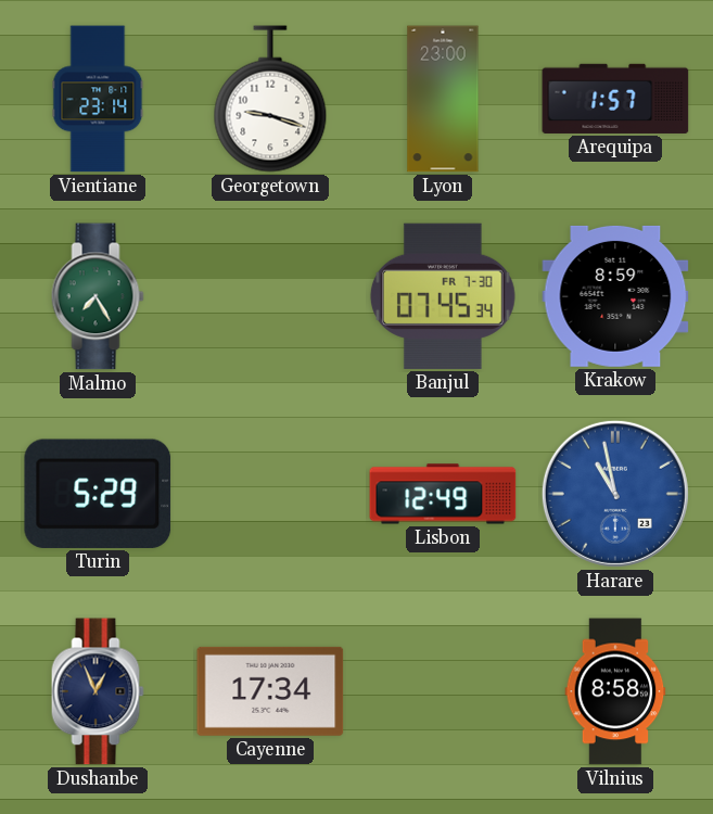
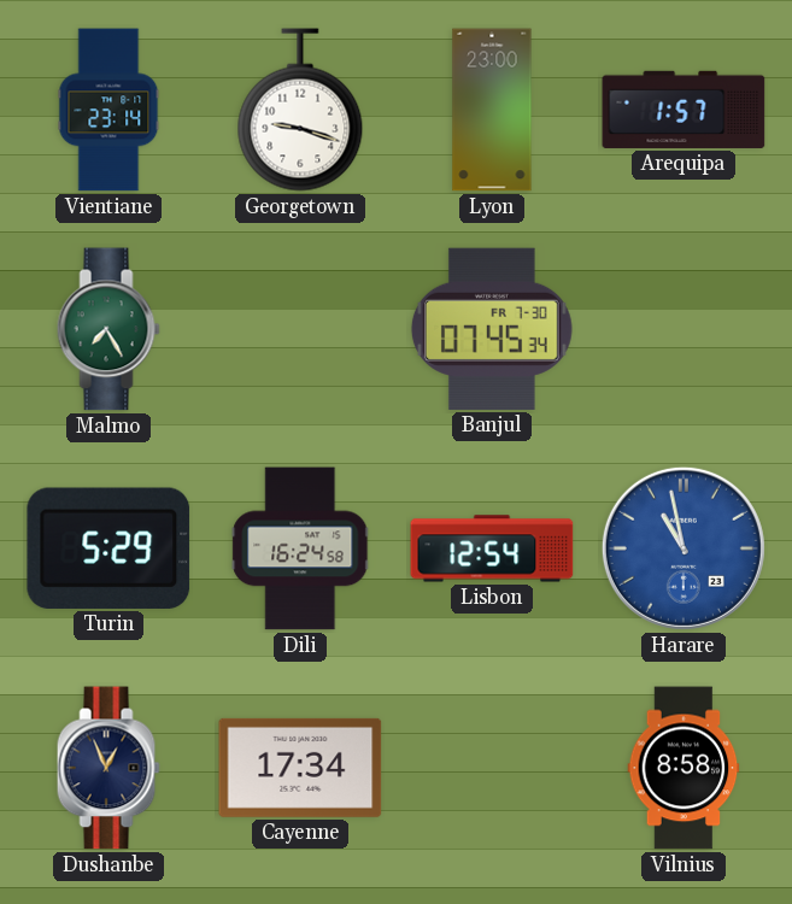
Krakow: 8:59 -> none
Dili: none -> 16:24
Lisbon: 12:49 -> 12:54
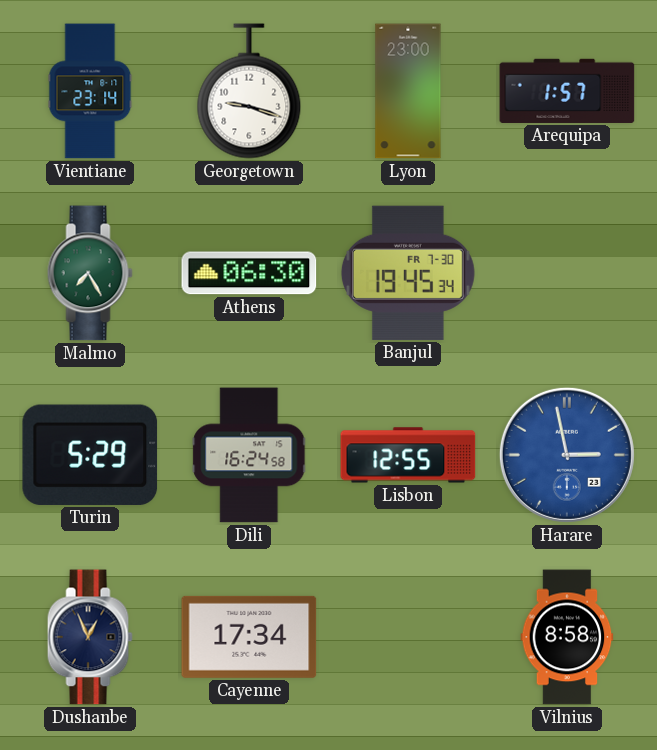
Athens: none -> 06:30
Banjul: 07:45 -> 19:45
Lisbon: 12:54 -> 12:55
Harare: 10:58 -> 2:58
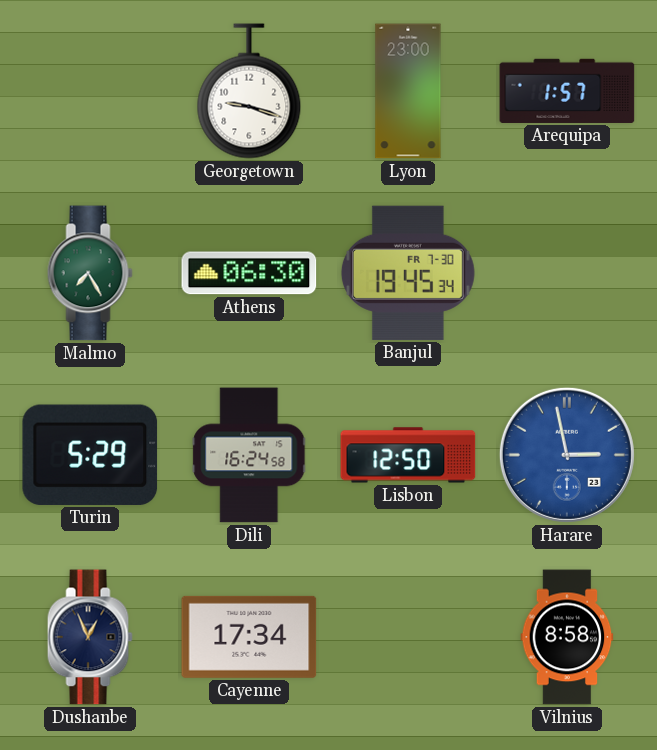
Vientiane: 23:14 -> none
Lisbon: 12:55 -> 12:50
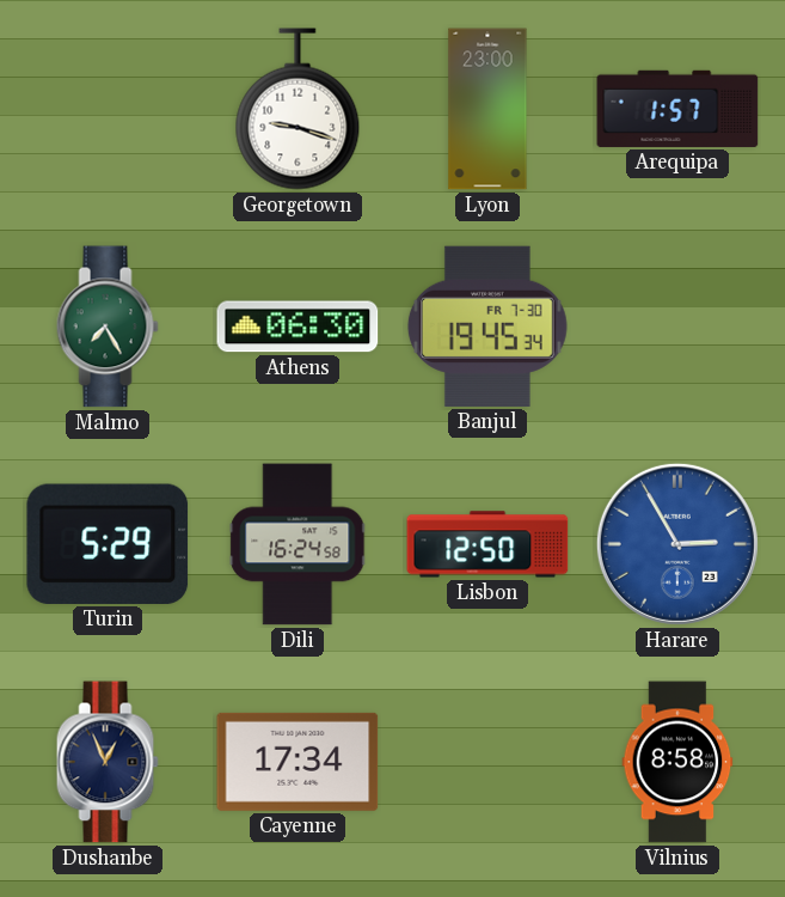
Harare: 2:58 -> 2:55
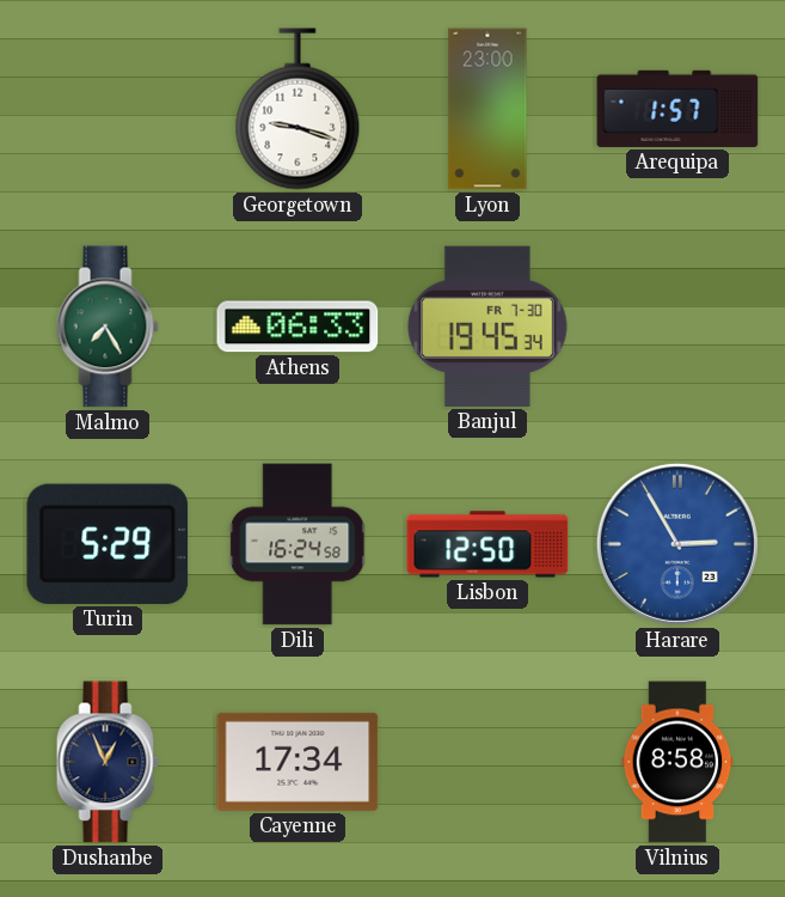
Athens: 06:30 -> 06:33
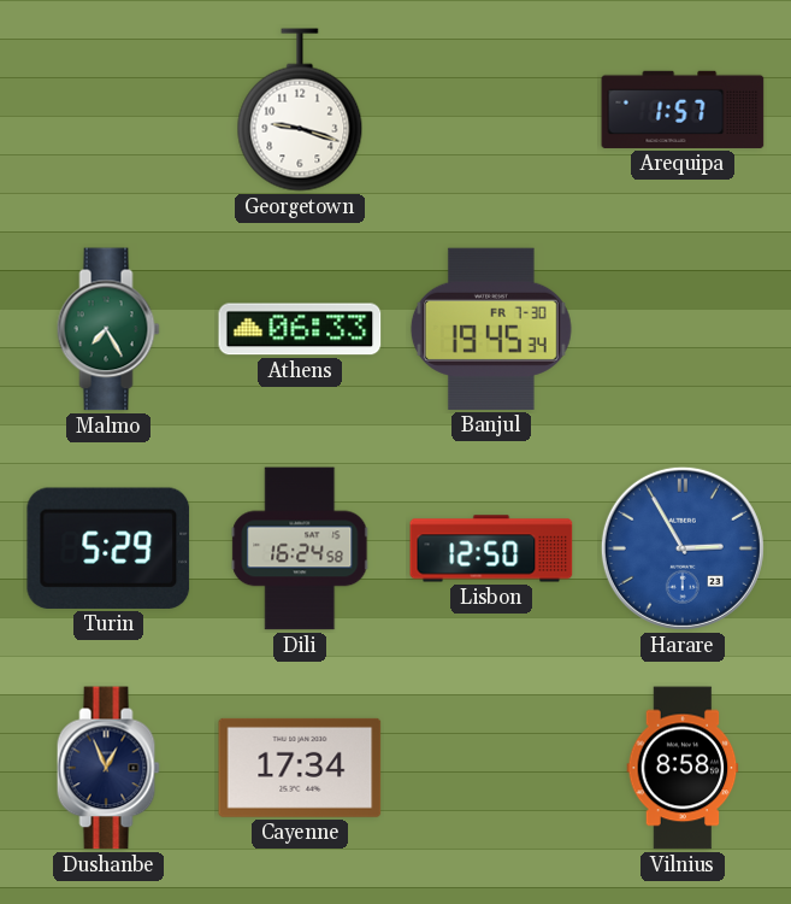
Lyon: 23:00 -> none
